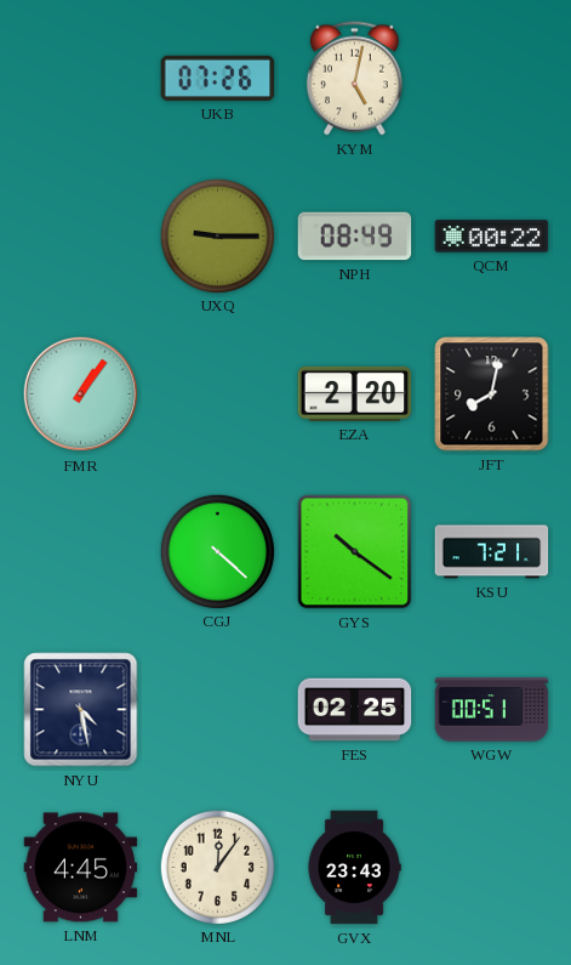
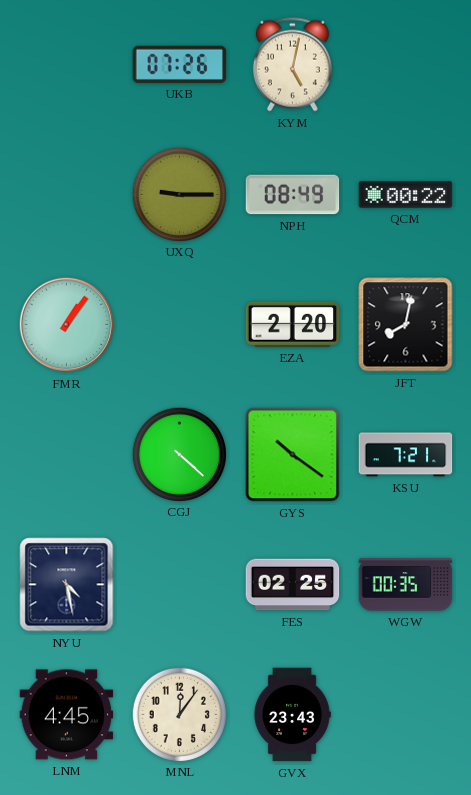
WGW: 00:51 -> 00:35
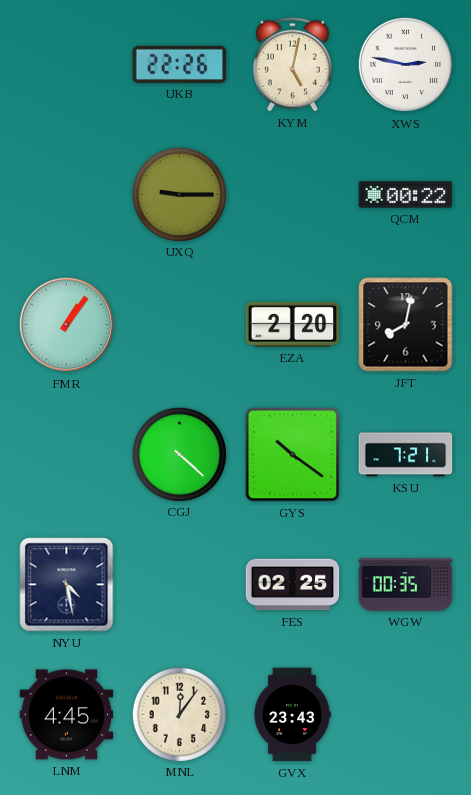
UKB: 07:26 -> 22:26
XWS: none -> 2:47
NPH: 08:49 -> none
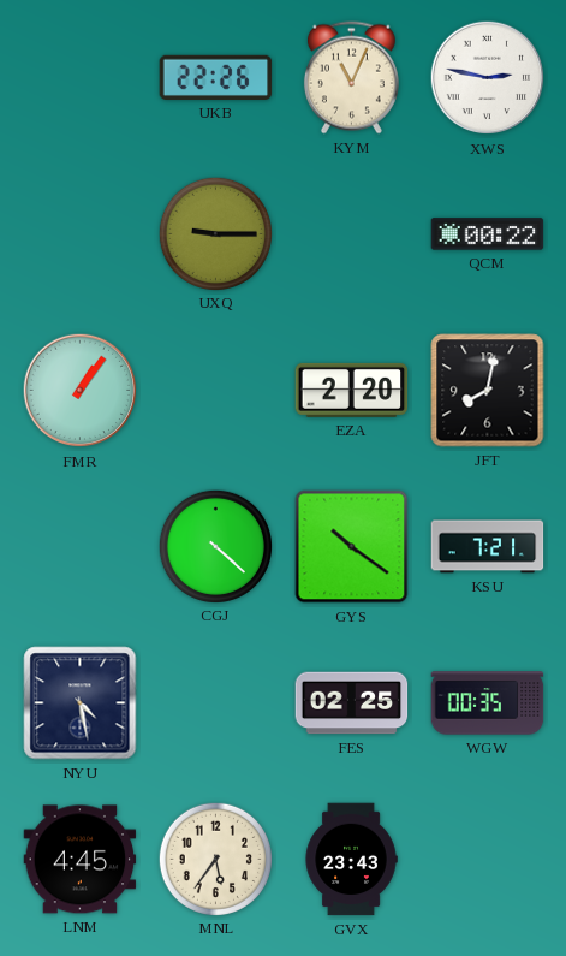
KYM: 5:02 -> 11:04
MNL: 12:06 -> 5:36
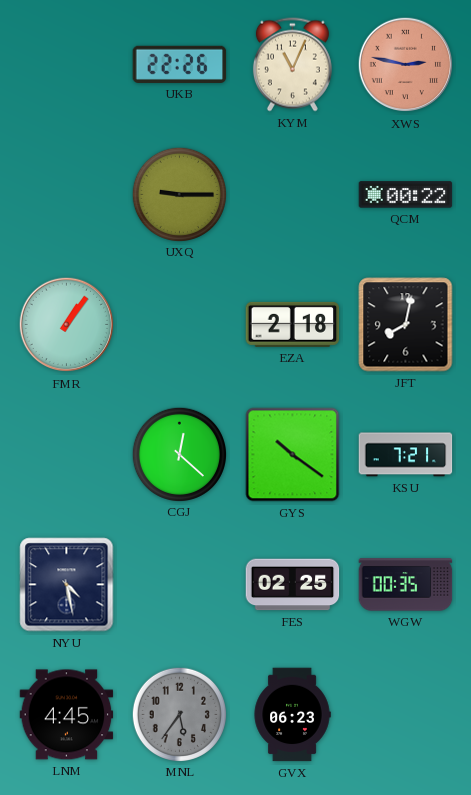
XWS dial: white -> salmon
EZA: 2:20 -> 2:18
CGJ: 4:22 -> 12:22
MNL dial: cream -> grey
GVX: 23:43 -> 06:23
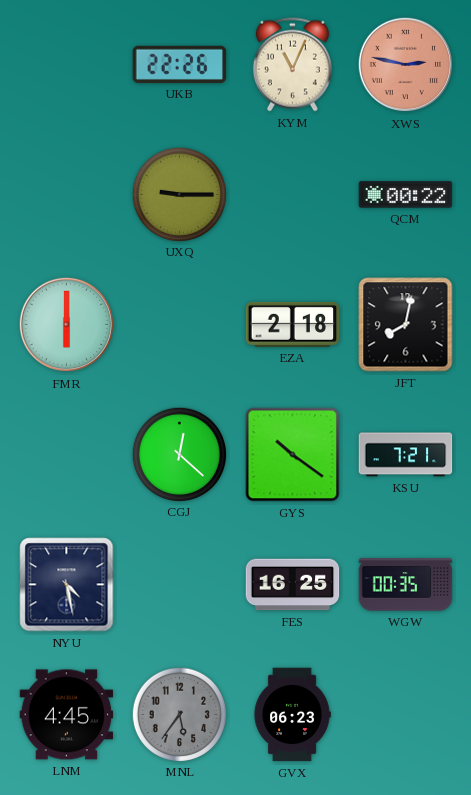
FMR: 1:06 -> 6:00
FES: 02:25 -> 16:25
